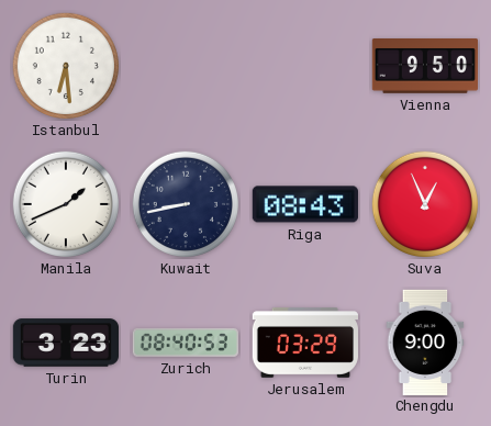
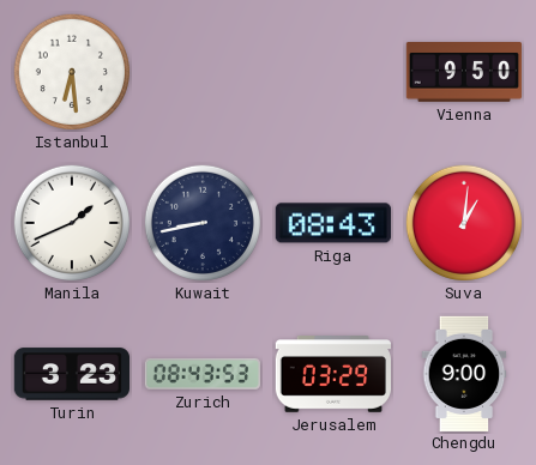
Suva: 12:56 -> 1:01
Zurich: 08:40 -> 08:43
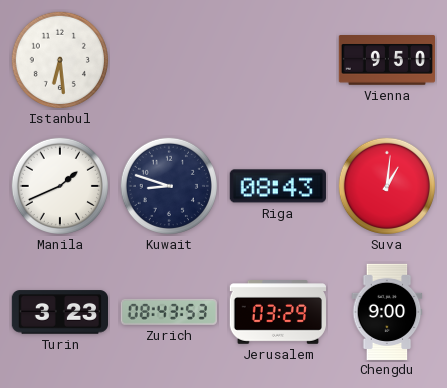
Kuwait: 8:43 -> 8:48
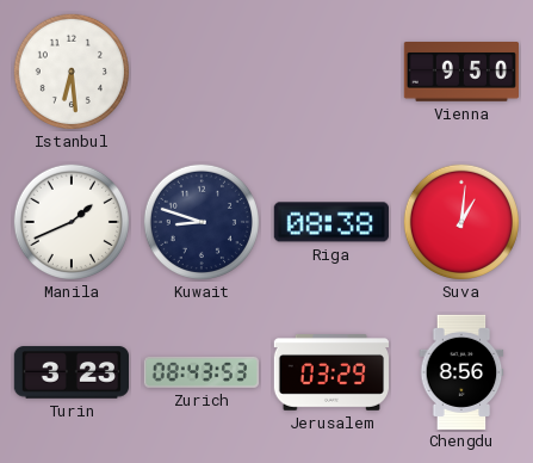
Riga: 08:43 -> 08:38
Chengdu: 9:00 -> 8:56
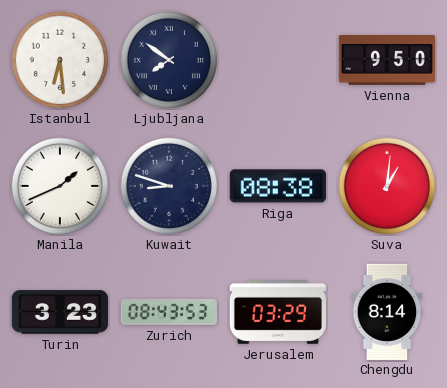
Ljubljana: none -> 7:51
Chengdu: 8:56 -> 8:14
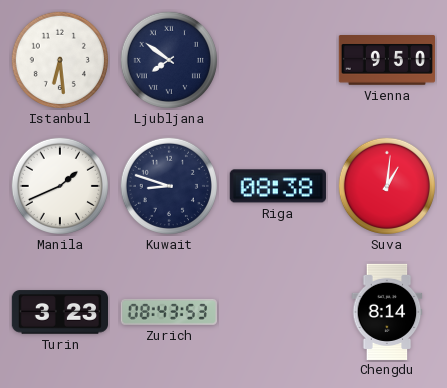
Jerusalem: 03:29 -> none
